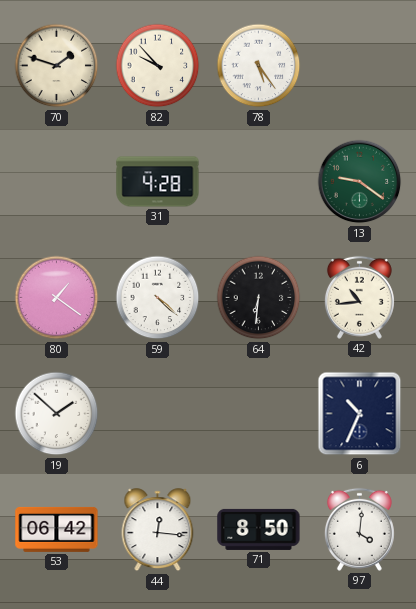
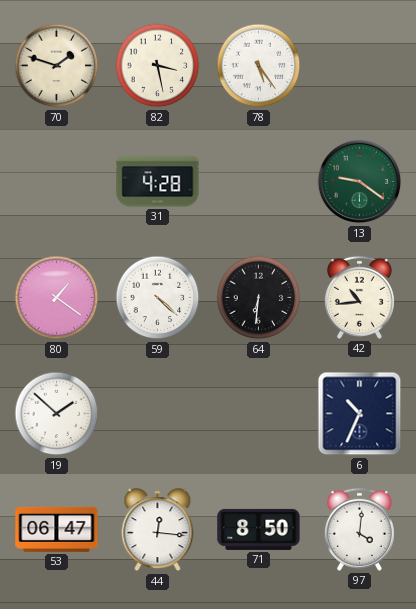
82: 9:53 -> 3:28
53: 06:42 -> 06:47
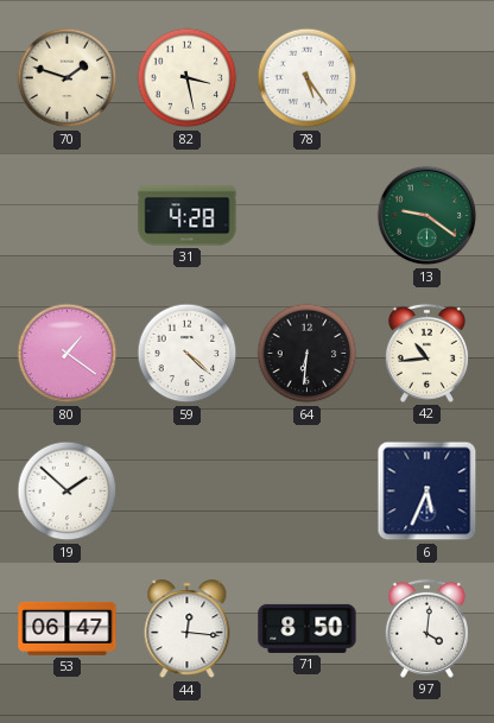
6: 10:34 -> 5:34
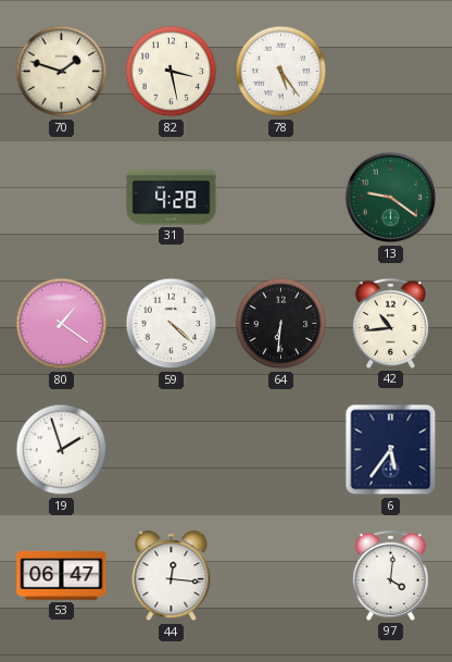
19: 1:52 -> 1:57
6: 5:34 -> 5:36
71: 8:50 -> none
